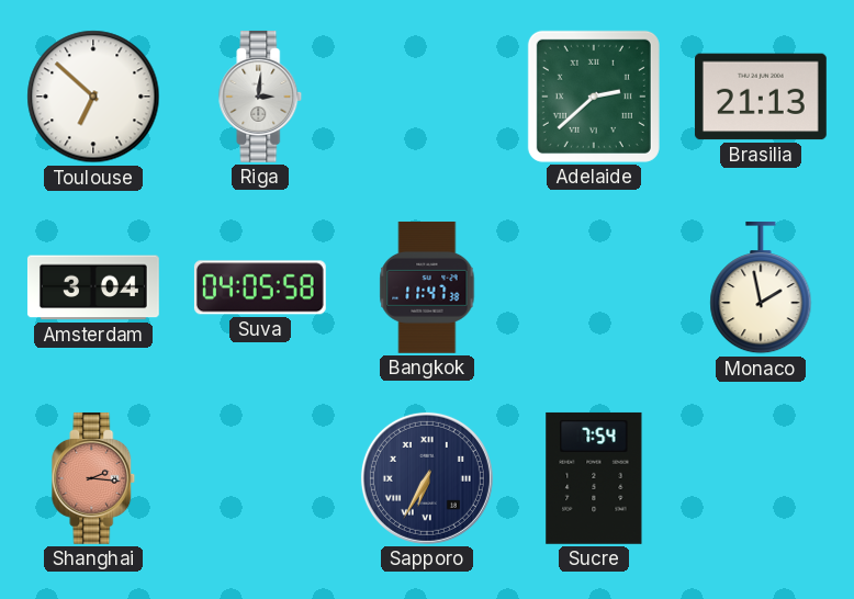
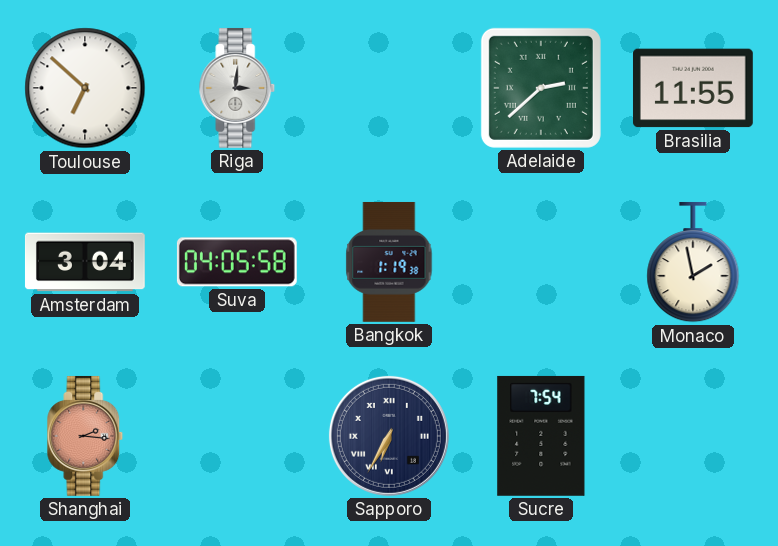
Brasilia: 21:13 -> 11:55
Bangkok: 11:47 -> 1:19
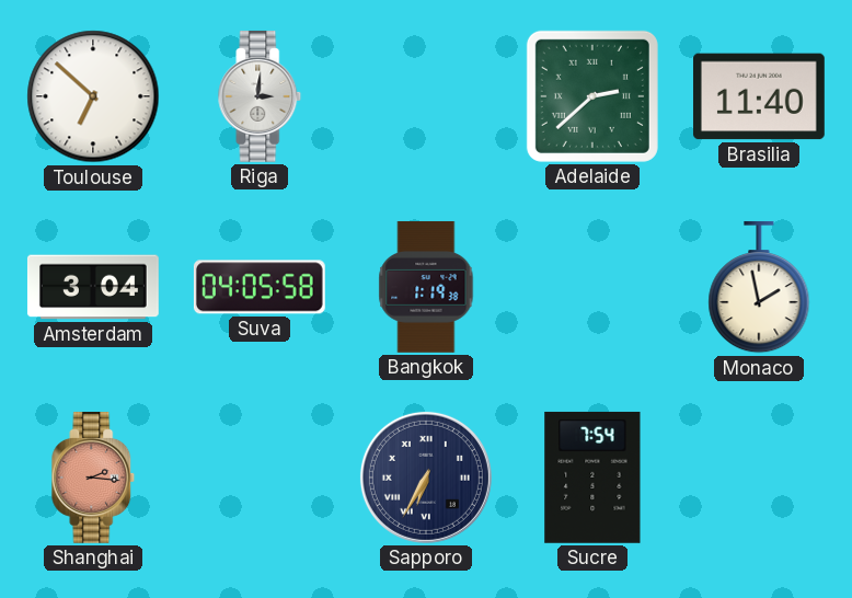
Brasilia: 11:55 -> 11:40
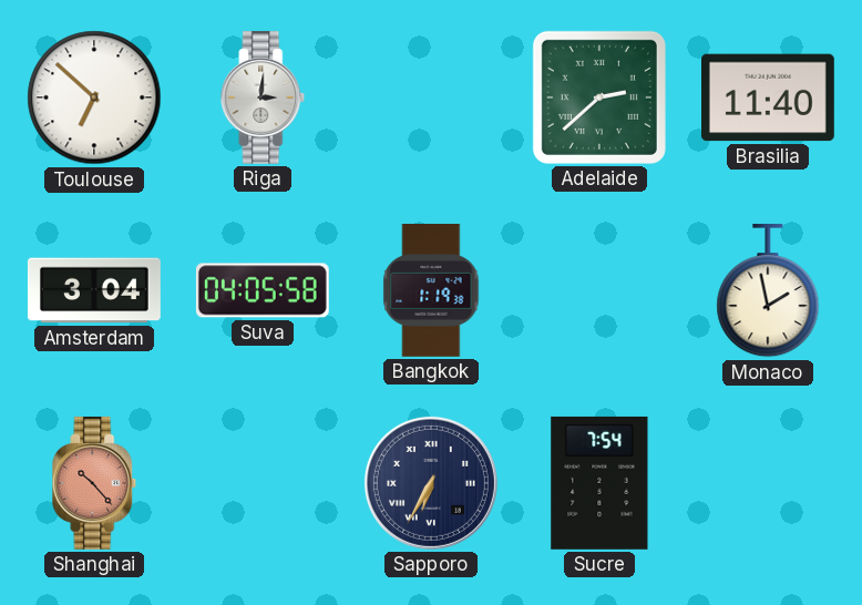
Shanghai: 2:16 -> 10:23
